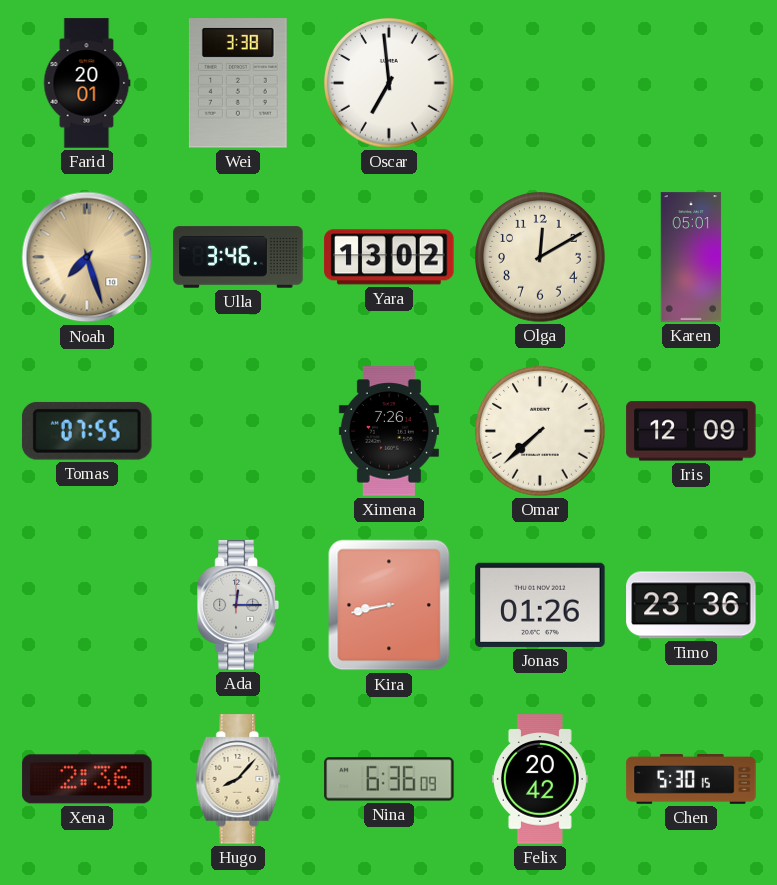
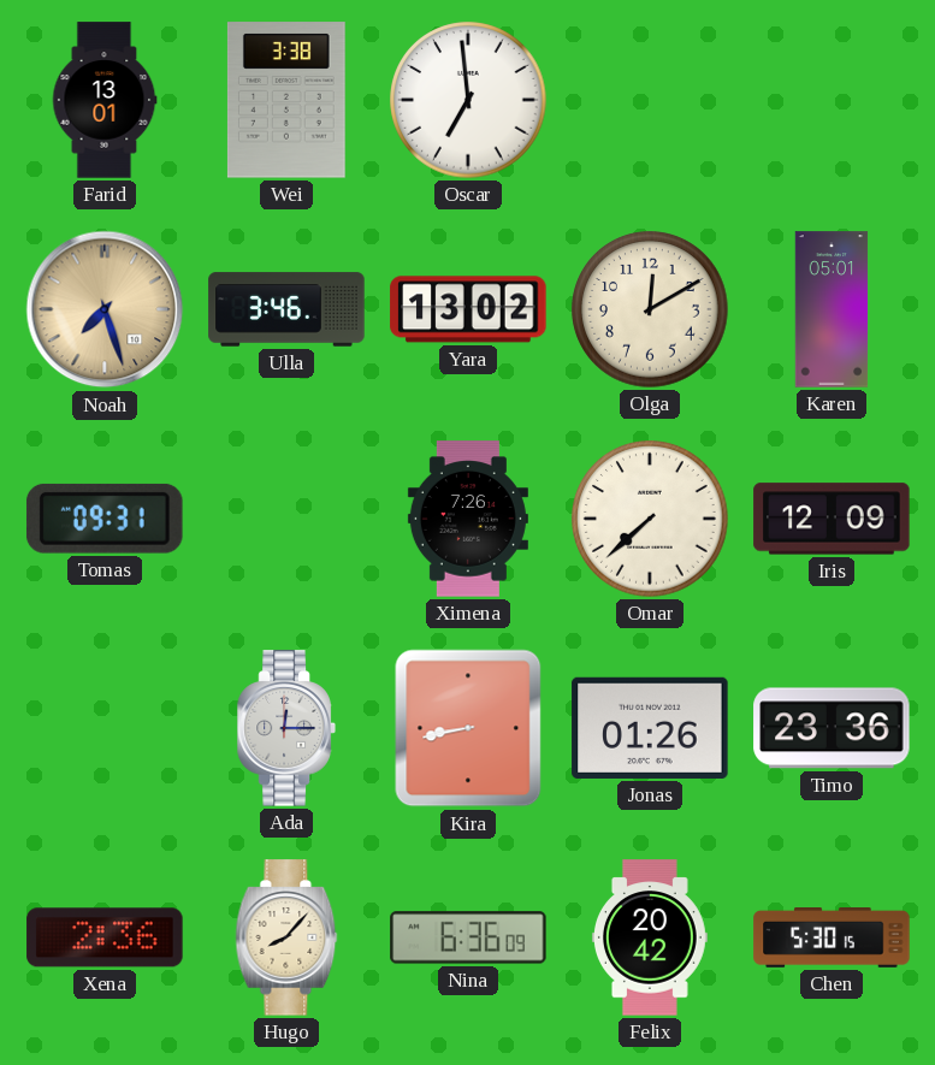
Farid: 20:01 -> 13:01
Tomas: 07:55 -> 09:31
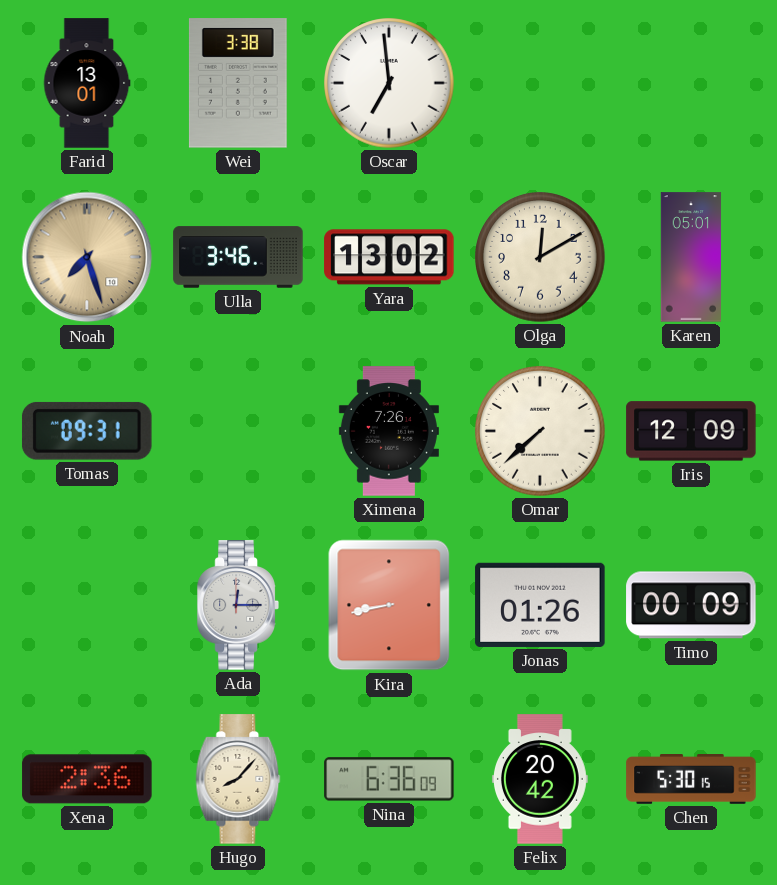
Timo: 23:36 -> 00:09
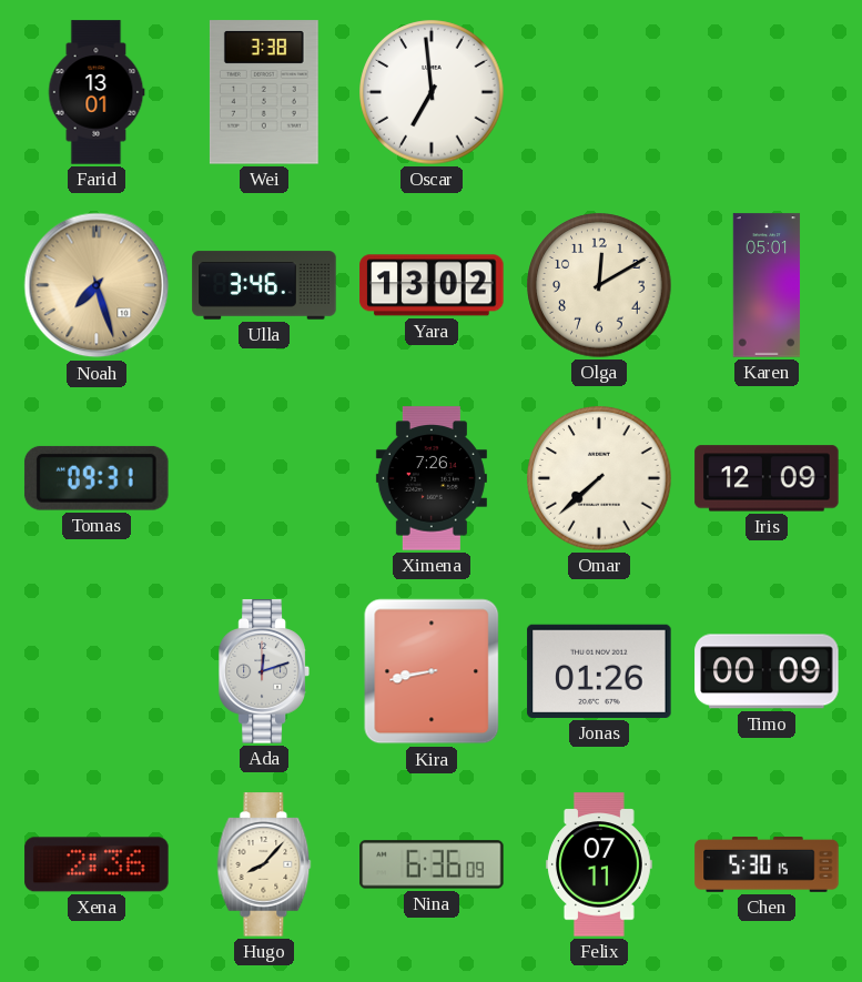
Ada: 12:15 -> 12:12
Felix: 20:42 -> 07:11
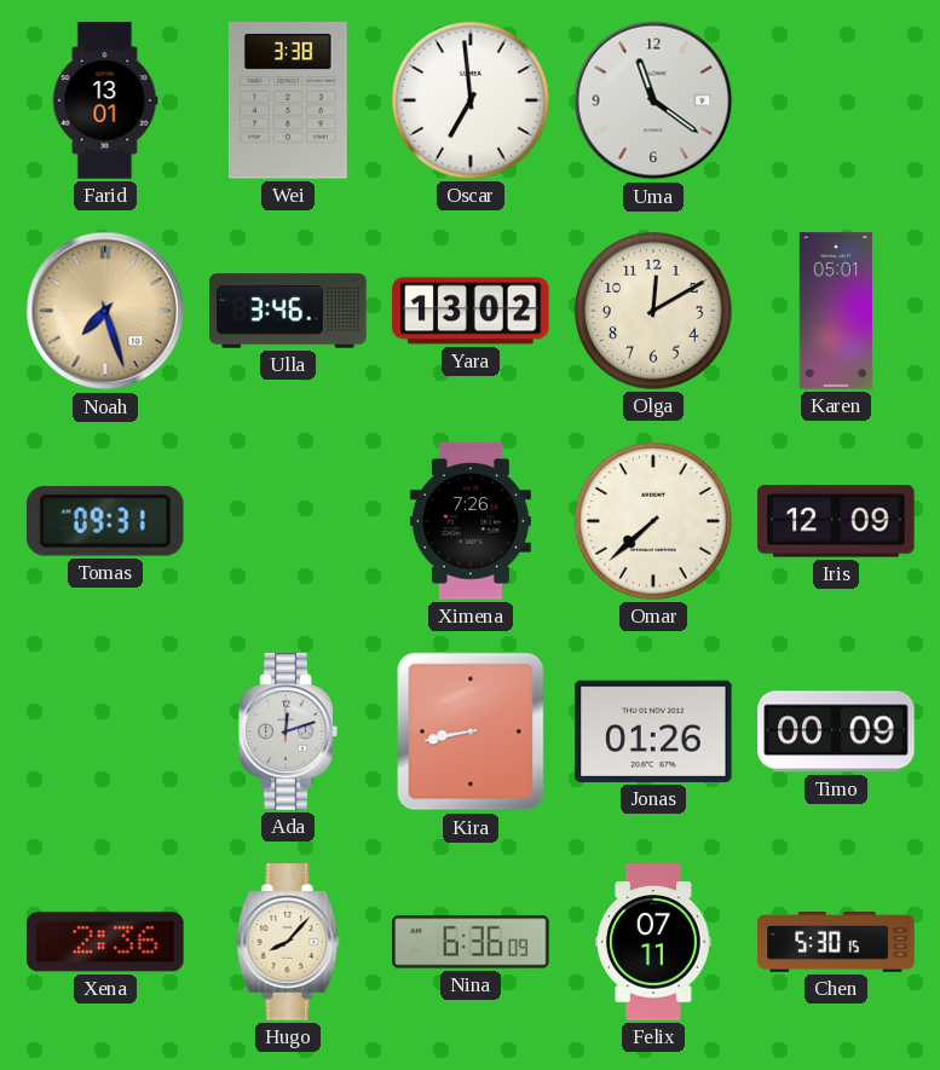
Uma: none -> 11:21
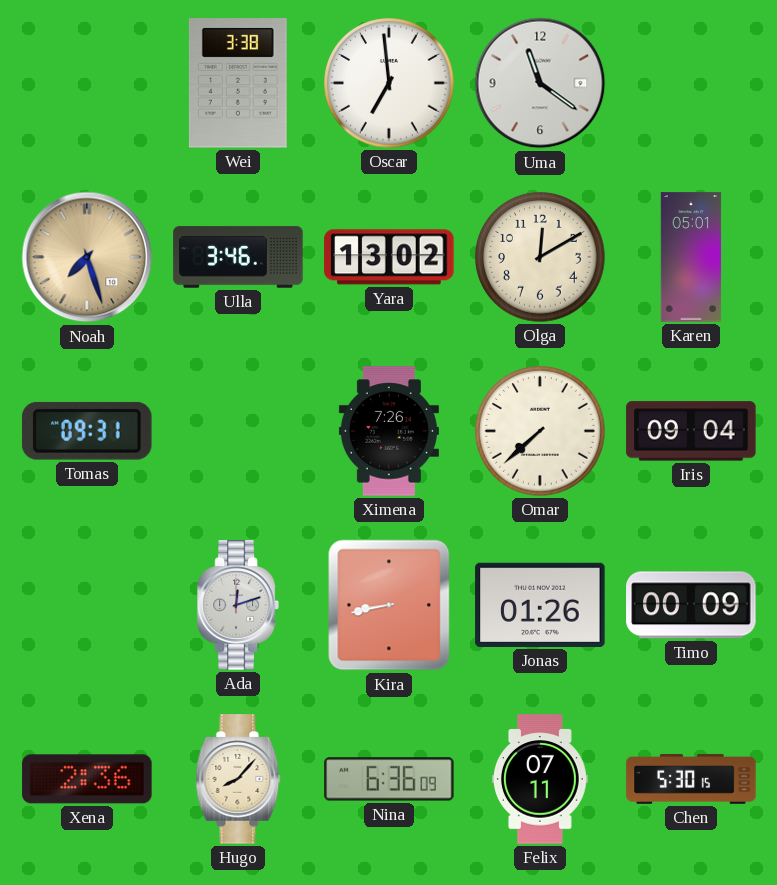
Farid: 13:01 -> none
Iris: 12:09 -> 09:04
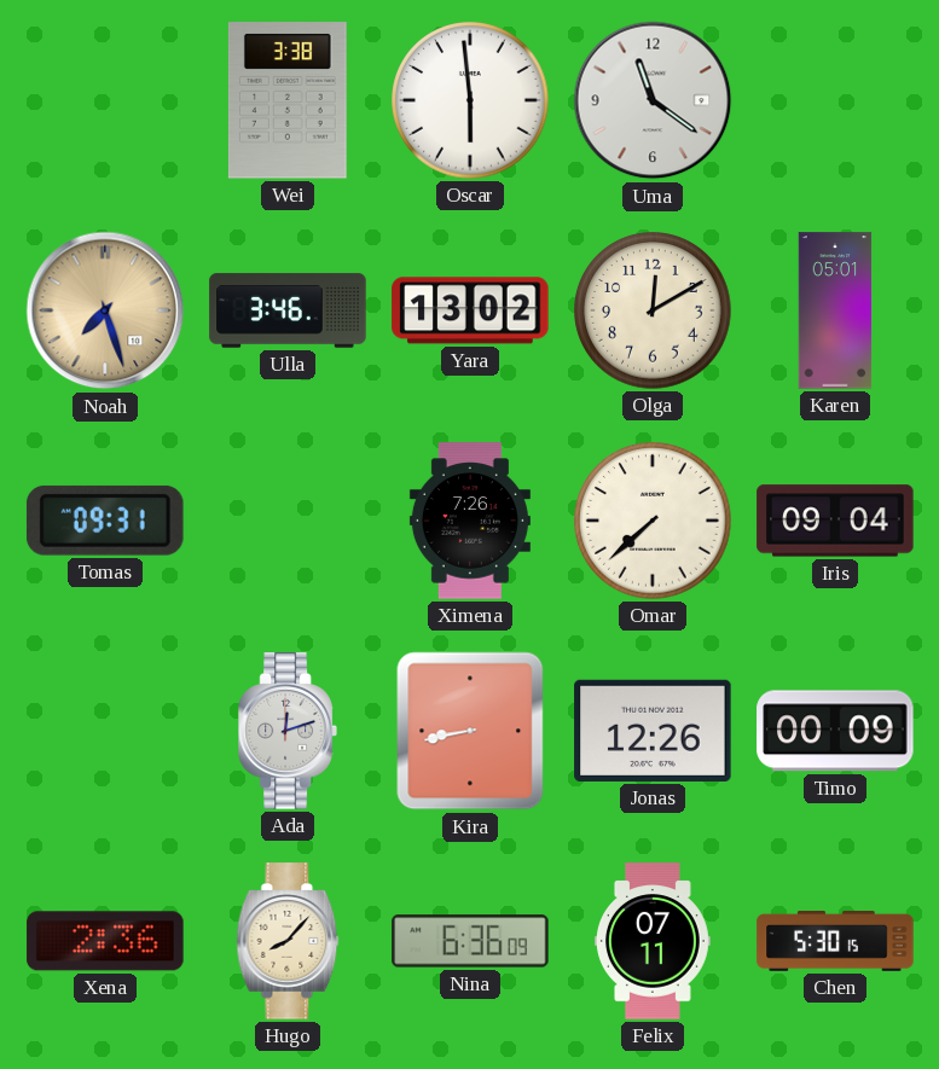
Oscar: 6:59 -> 5:59
Jonas: 01:26 -> 12:26
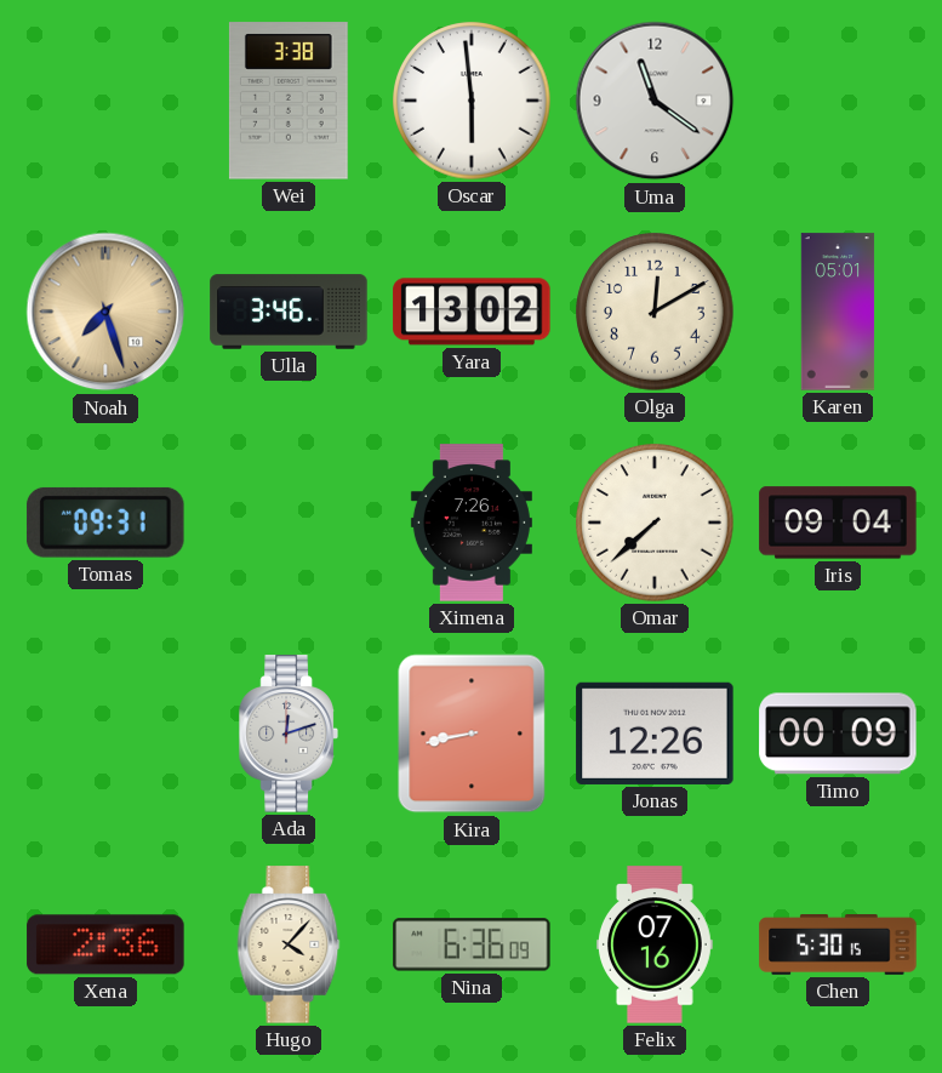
Hugo: 8:07 -> 4:07
Felix: 07:11 -> 07:16
